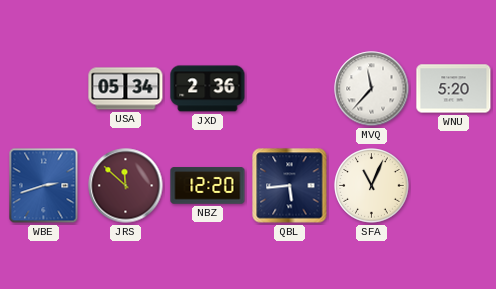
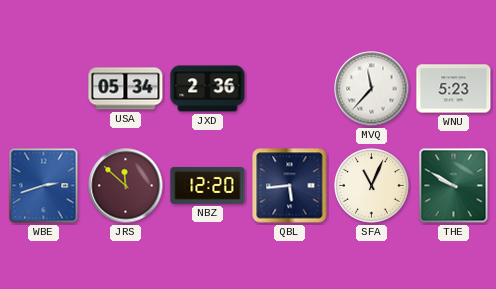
WNU: 5:20 -> 5:23
THE: none -> 9:50
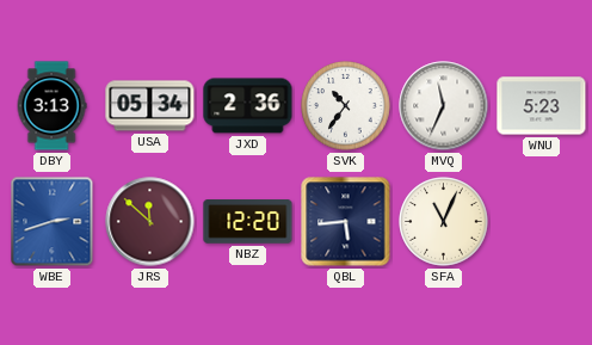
DBY: none -> 3:13
SVK: none -> 10:36
MVQ: 11:37 -> 11:34
THE: 9:50 -> none
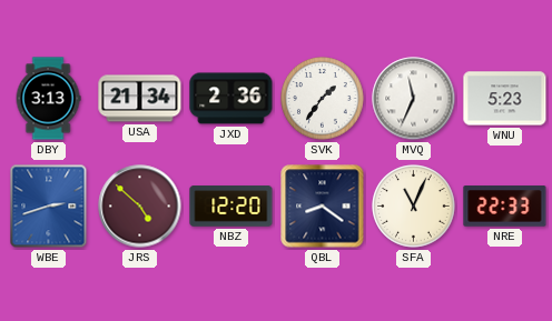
USA: 05:34 -> 21:34
SVK: 10:36 -> 1:36
JRS: 11:52 -> 4:52
QBL: 5:44 -> 8:21
NRE: none -> 22:33
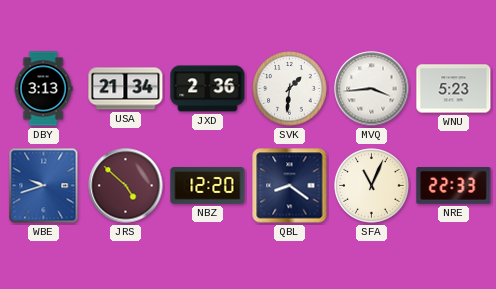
SVK: 1:36 -> 1:31
MVQ: 11:34 -> 3:44
WBE: 2:42 -> 9:42
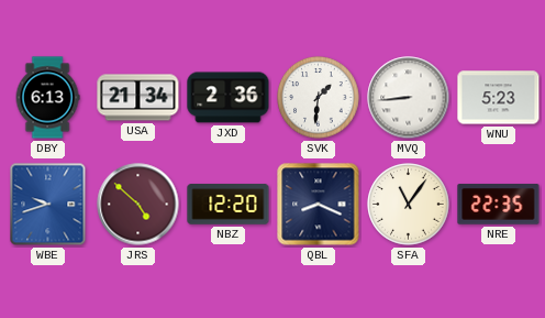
DBY: 3:13 -> 6:13
MVQ: 3:44 -> 8:44
QBL: 8:21 -> 8:19
SFA: 11:04 -> 11:06
NRE: 22:33 -> 22:35
